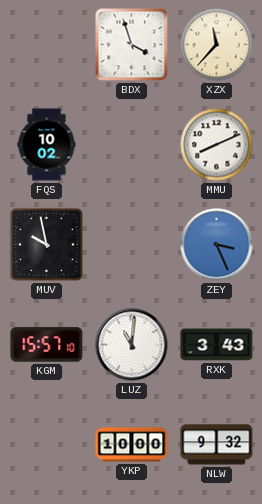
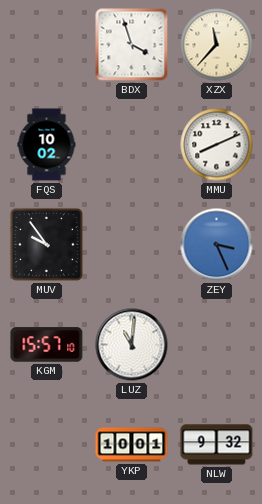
MUV: 9:58 -> 9:54
RXK: 3:43 -> none
YKP: 10:00 -> 10:01
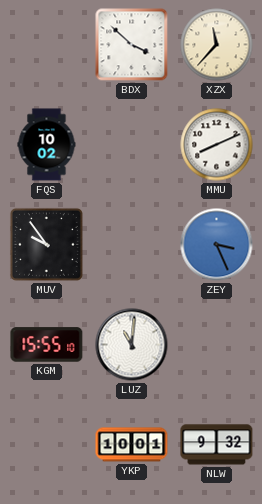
BDX: 3:57 -> 3:52
KGM: 15:57 -> 15:55
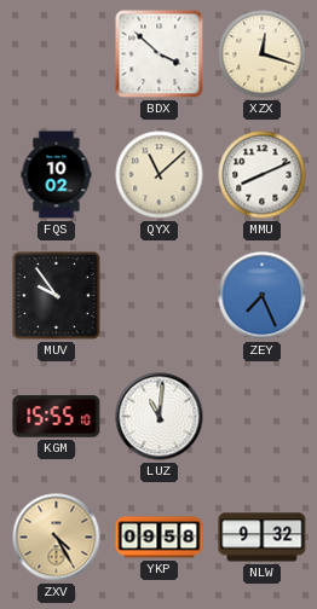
XZX: 11:37 -> 12:18
QYX: none -> 11:08
ZEY: 3:26 -> 7:26
ZXV: none -> 4:25
YKP: 10:01 -> 09:58
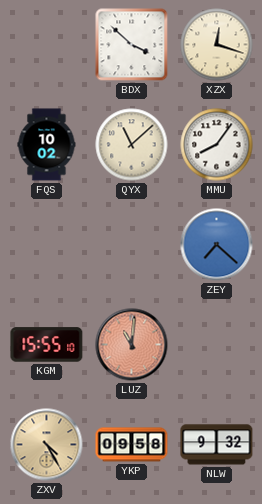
MMU: 8:11 -> 8:06
MUV: 9:54 -> none
ZEY: 7:26 -> 7:22
LUZ dial: white -> salmon
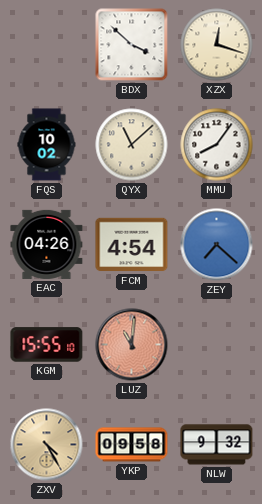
EAC: none -> 04:26
FCM: none -> 4:54
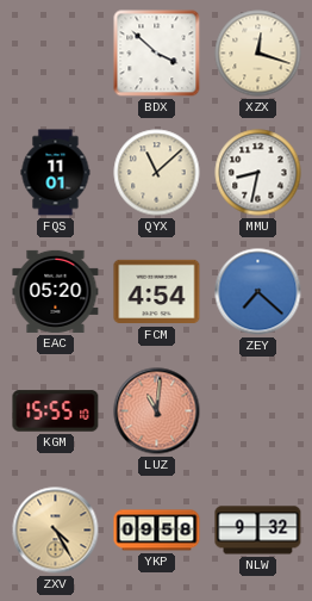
FQS: 10:02 -> 11:01
MMU: 8:06 -> 8:32
EAC: 04:26 -> 05:20
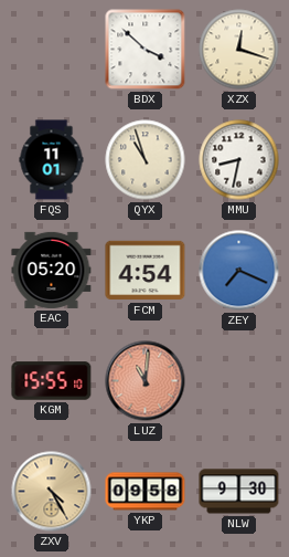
QYX: 11:08 -> 10:57
ZEY: 7:22 -> 7:19
NLW: 9:32 -> 9:30
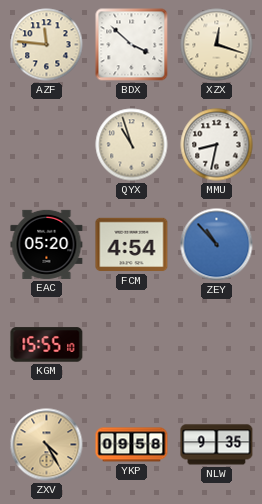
AZF: none -> 11:46
FQS: 11:01 -> none
ZEY: 7:19 -> 10:53
LUZ: 11:01 -> none
NLW: 9:30 -> 9:35
